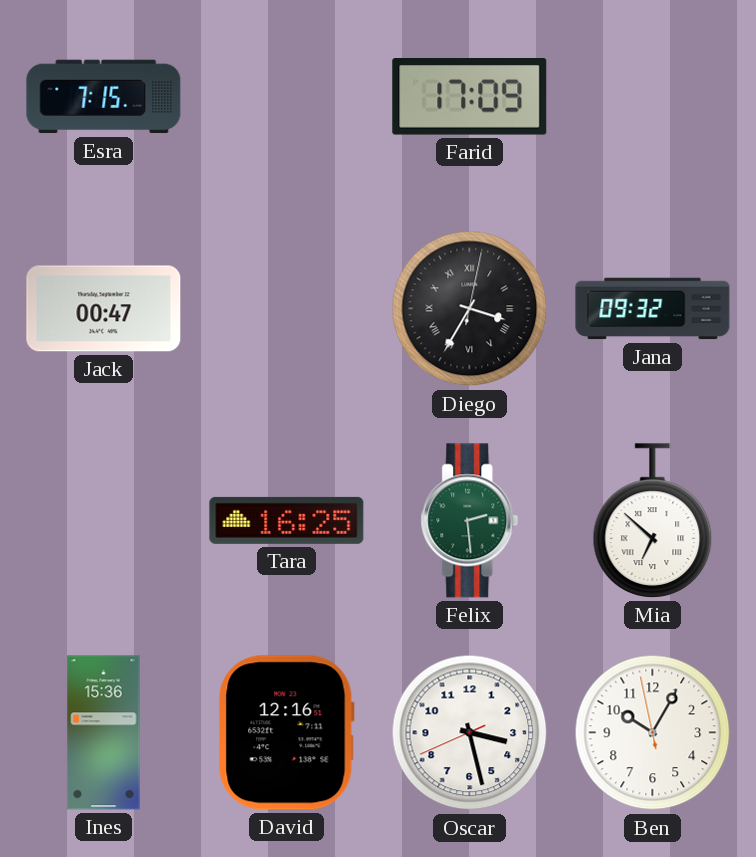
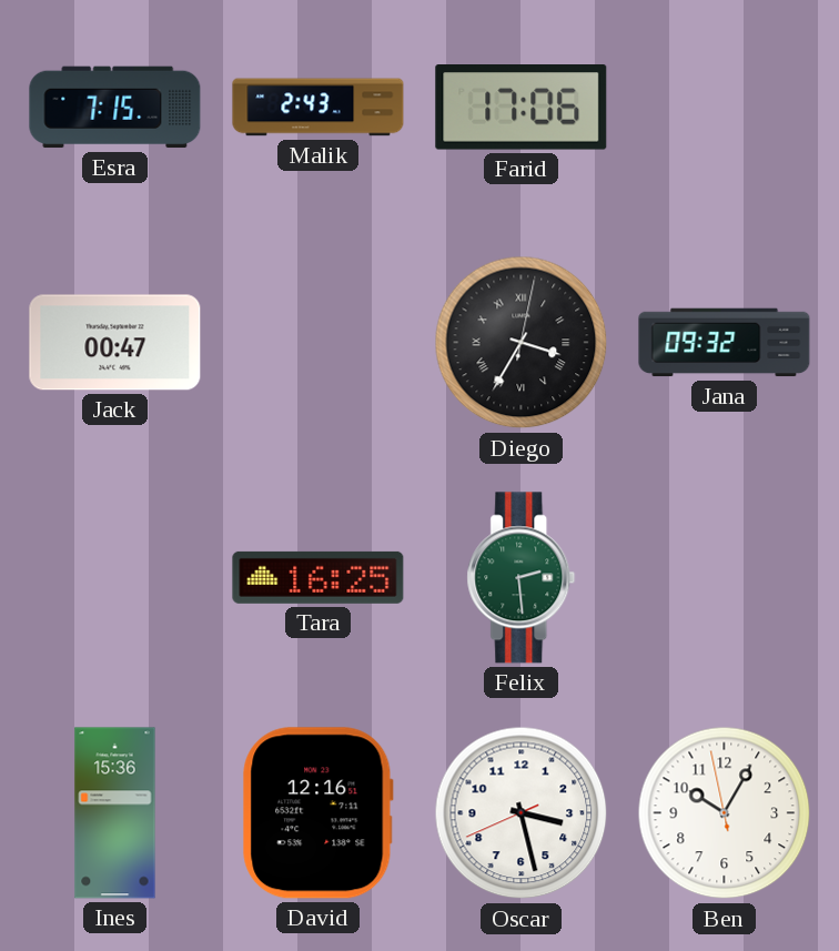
Malik: none -> 2:43
Farid: 17:09 -> 17:06
Mia: 6:52 -> none
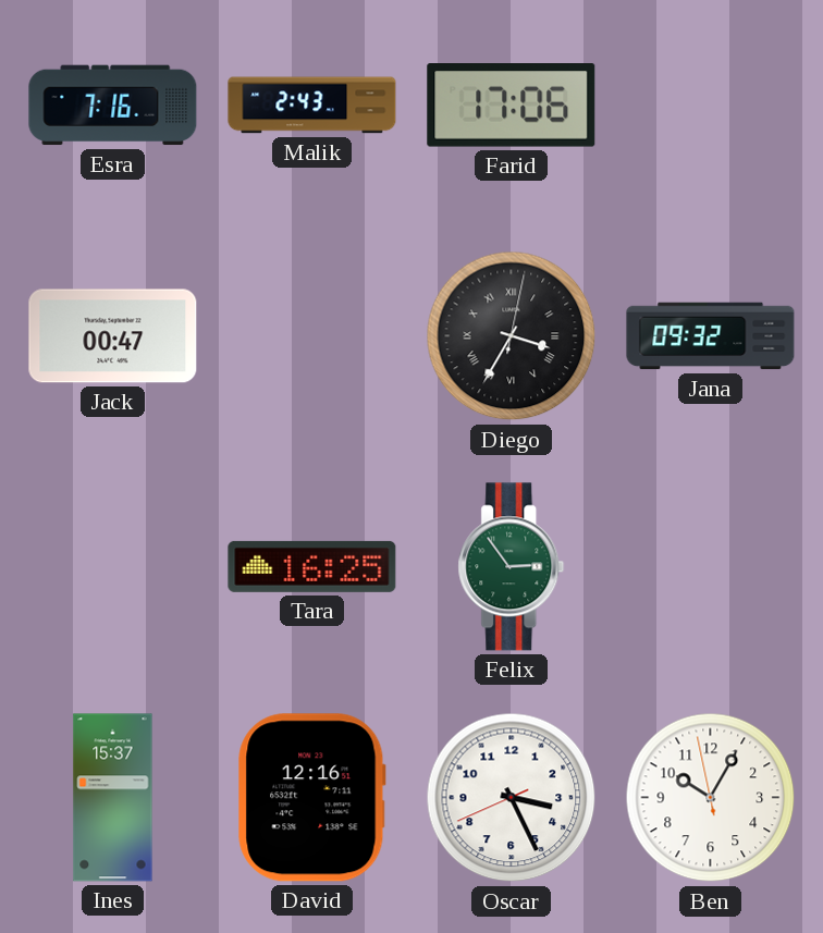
Esra: 7:15 -> 7:16
Felix: 2:29 -> 2:54
Ines: 15:36 -> 15:37
Oscar: 3:27 -> 3:25
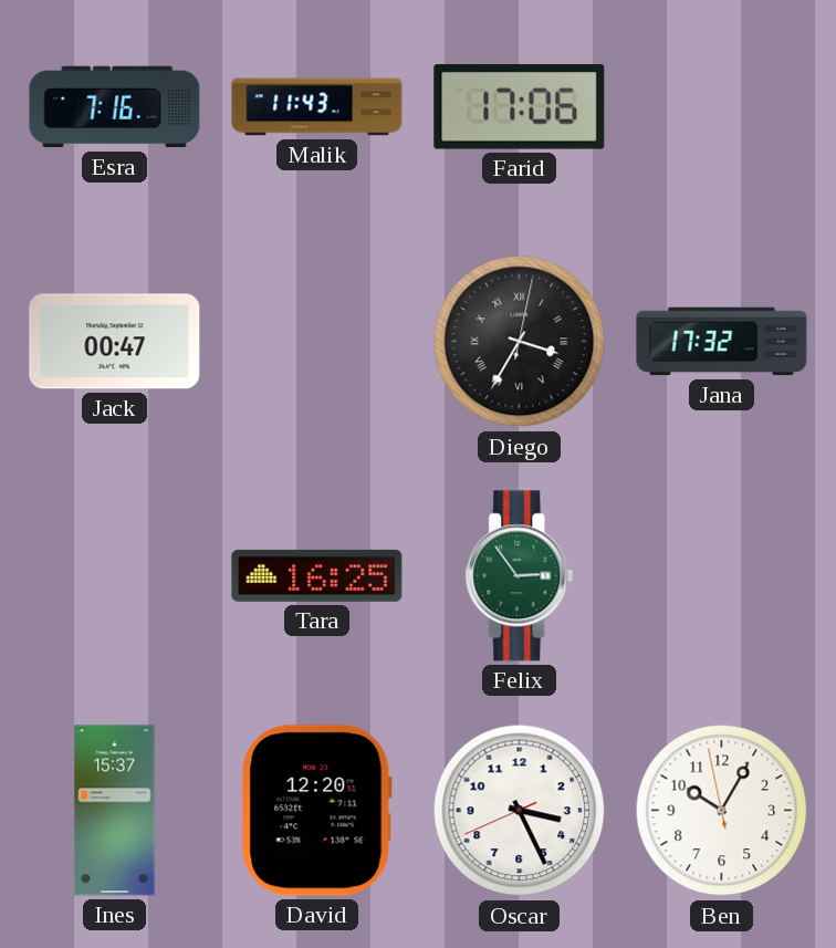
Malik: 2:43 -> 11:43
Jana: 09:32 -> 17:32
David: 12:16 -> 12:20
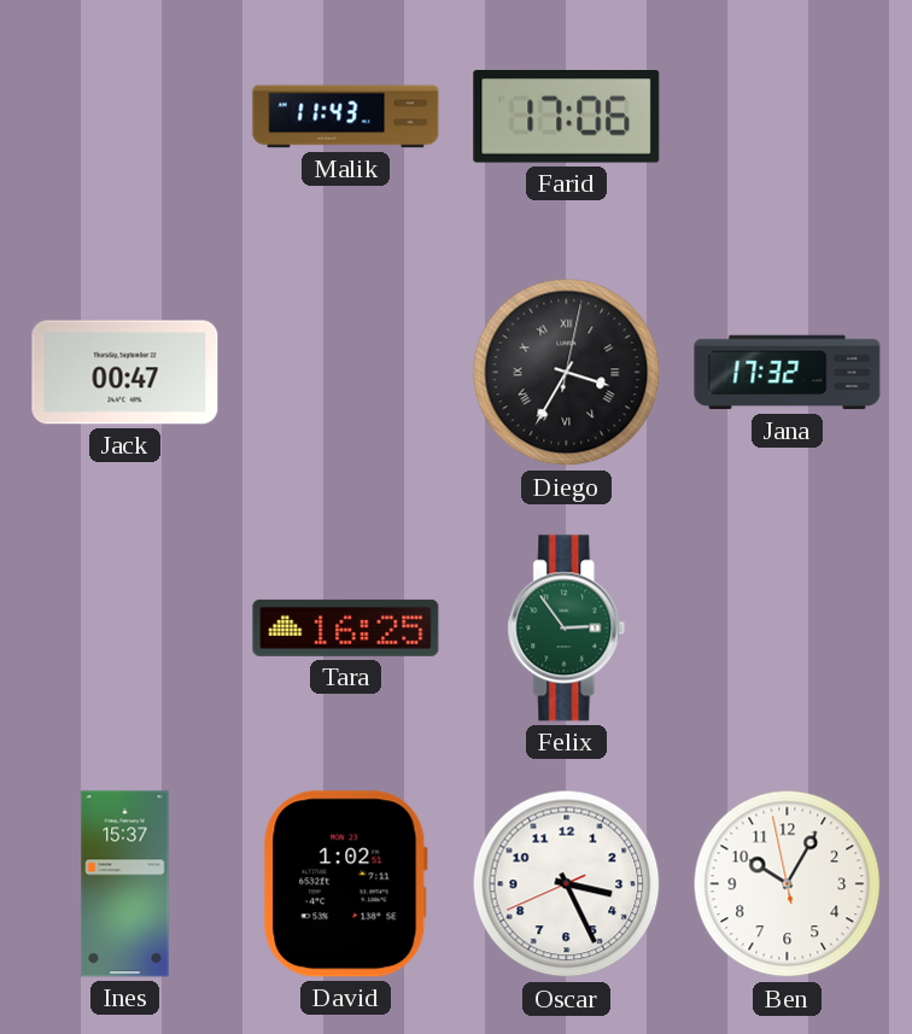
Esra: 7:16 -> none
David: 12:20 -> 1:02
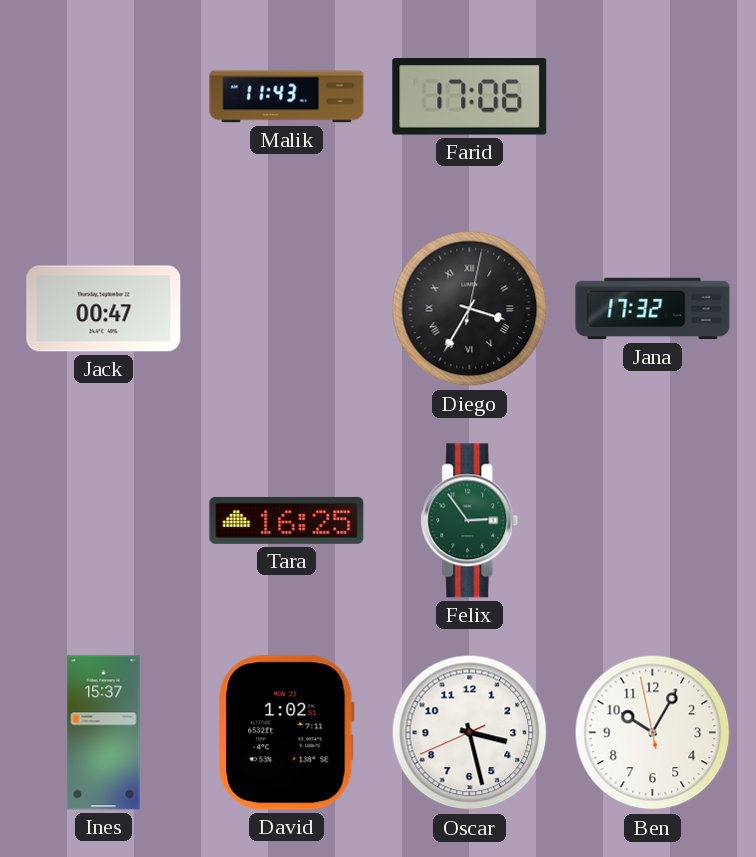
Oscar: 3:25 -> 3:27
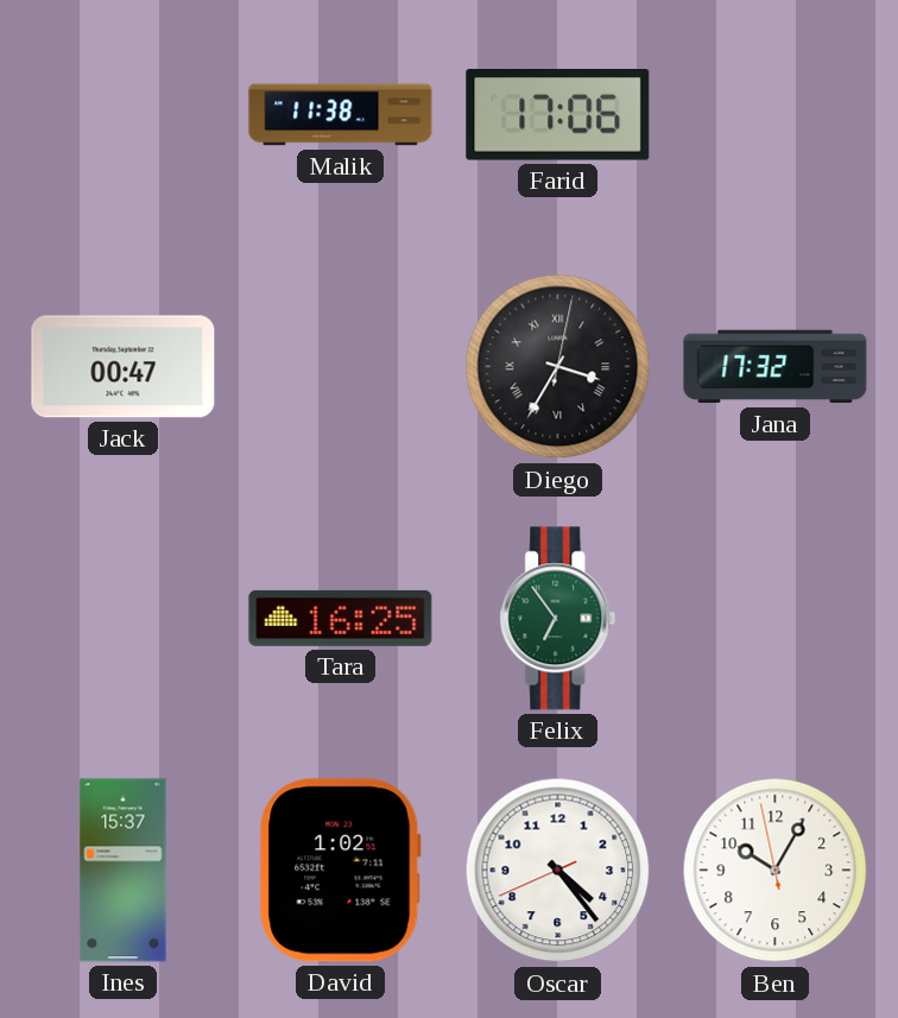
Malik: 11:43 -> 11:38
Felix: 2:54 -> 6:54
Oscar: 3:27 -> 4:23
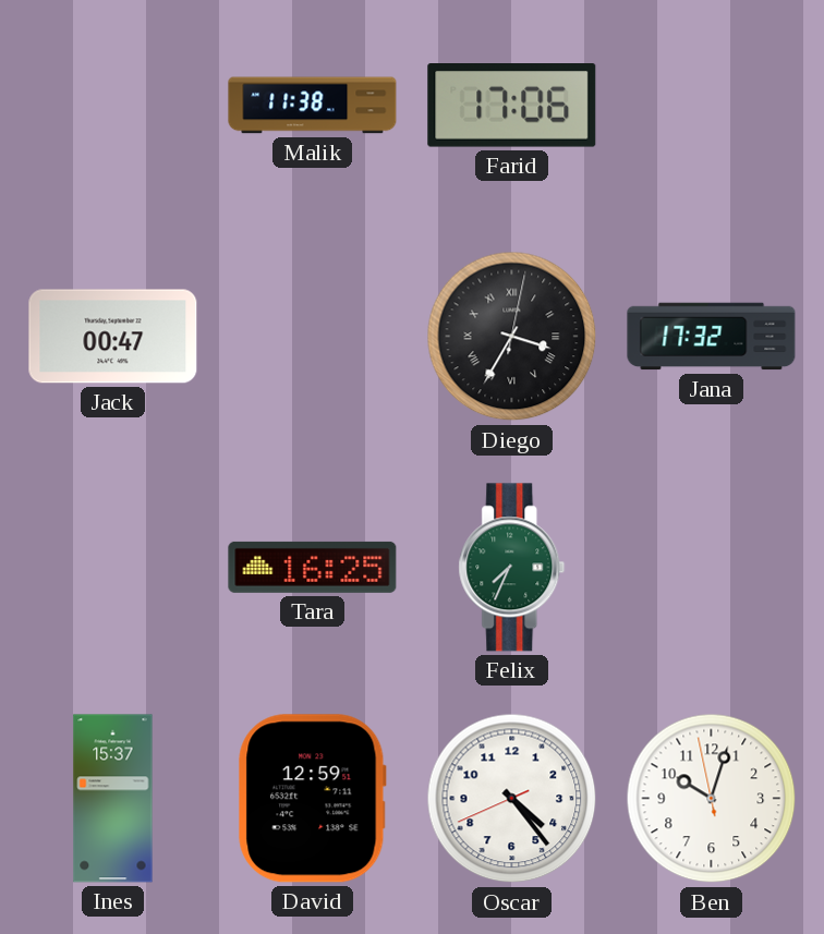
Felix: 6:54 -> 7:34
David: 1:02 -> 12:59
Ben: 10:04 -> 10:02
